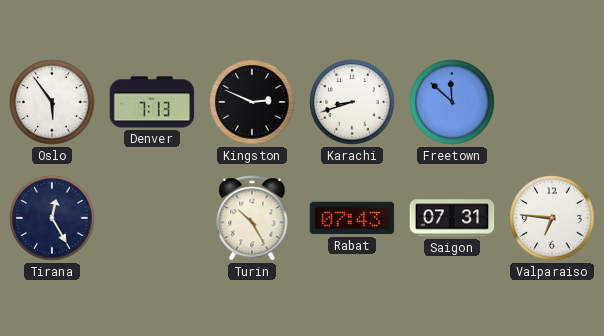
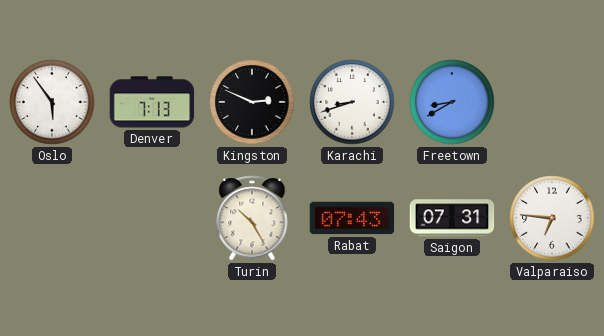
Freetown: 11:52 -> 8:40
Tirana: 12:25 -> none
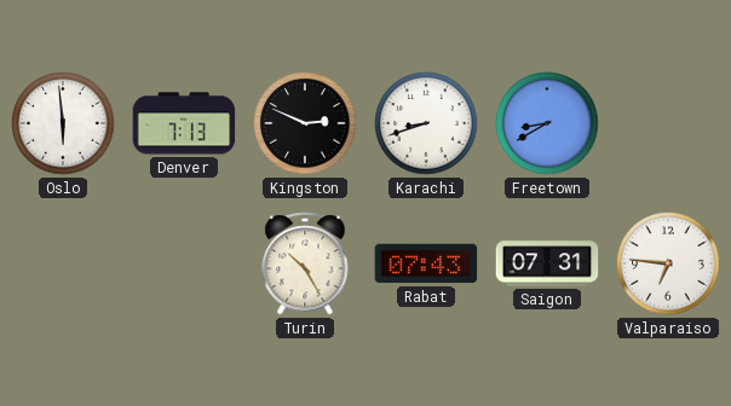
Oslo: 5:54 -> 5:59
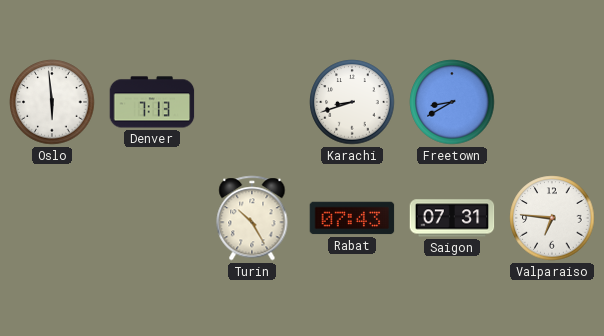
Kingston: 2:49 -> none
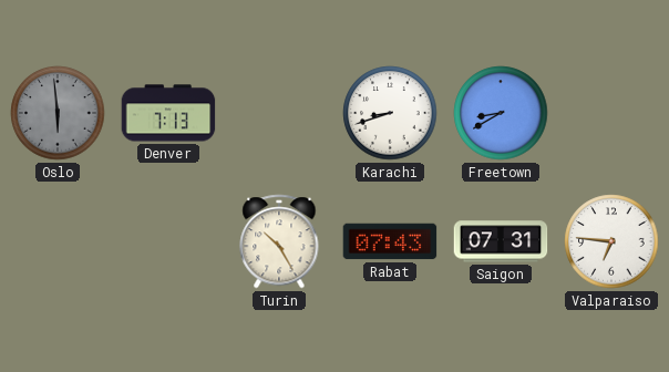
Oslo dial: white -> grey
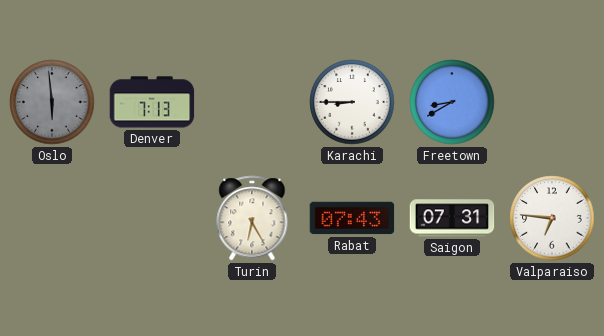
Karachi: 8:42 -> 8:45
Turin: 10:25 -> 6:25
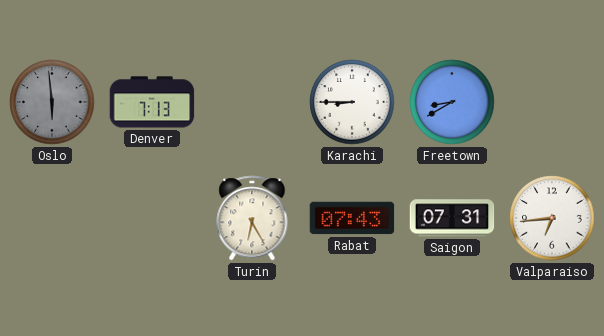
Valparaiso: 6:46 -> 6:44
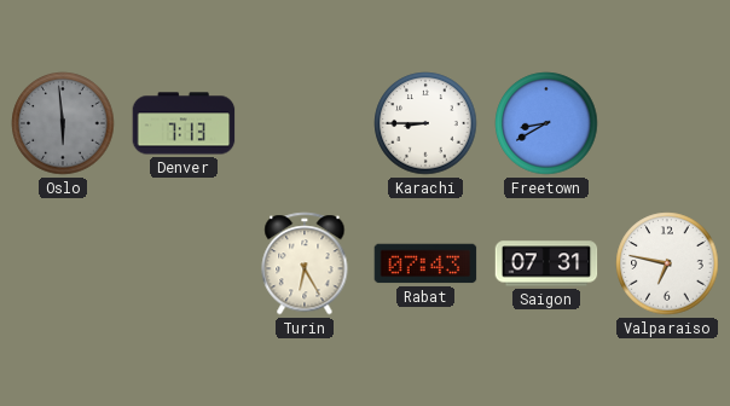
Valparaiso: 6:44 -> 6:47
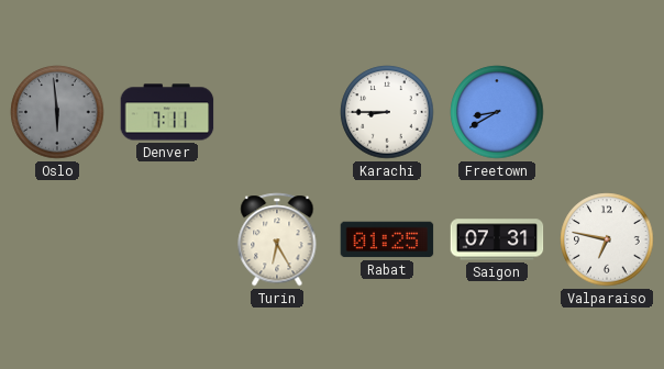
Denver: 7:13 -> 7:11
Rabat: 07:43 -> 01:25
